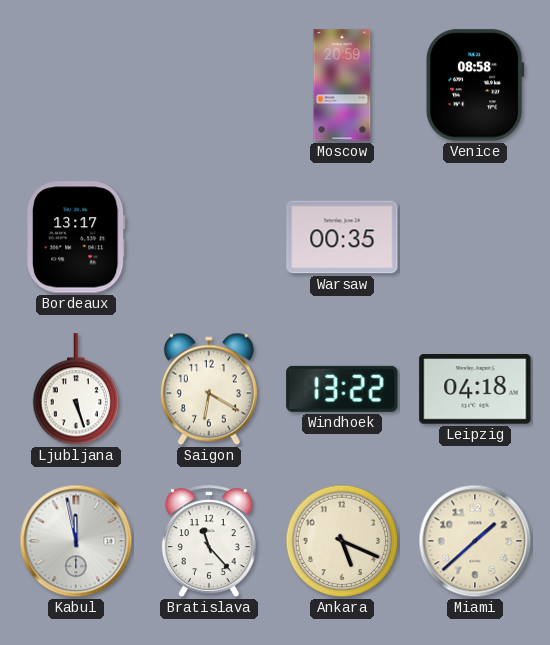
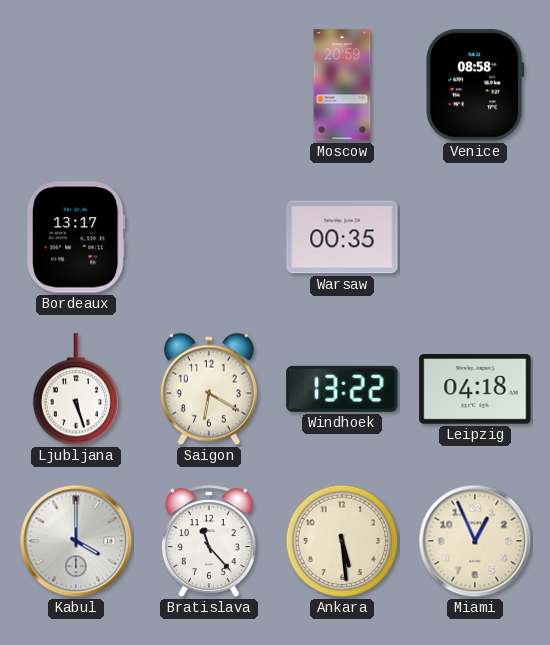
Kabul: 11:58 -> 4:00
Ankara: 5:19 -> 5:29
Miami: 1:38 -> 12:56
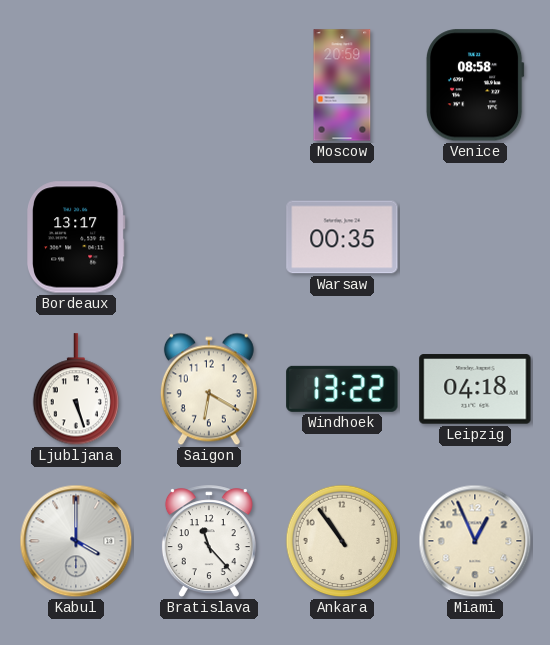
Ankara: 5:29 -> 10:54
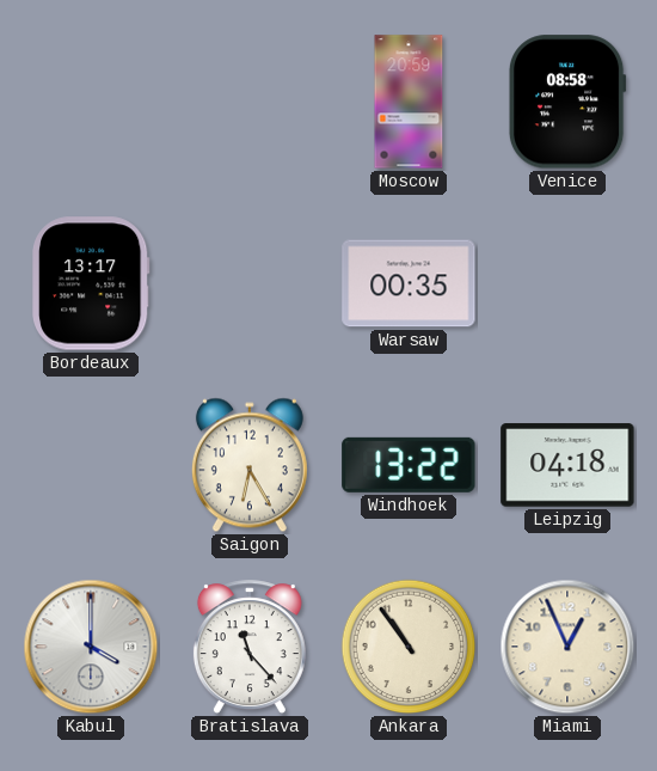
Ljubljana: 5:27 -> none
Saigon: 6:20 -> 6:25
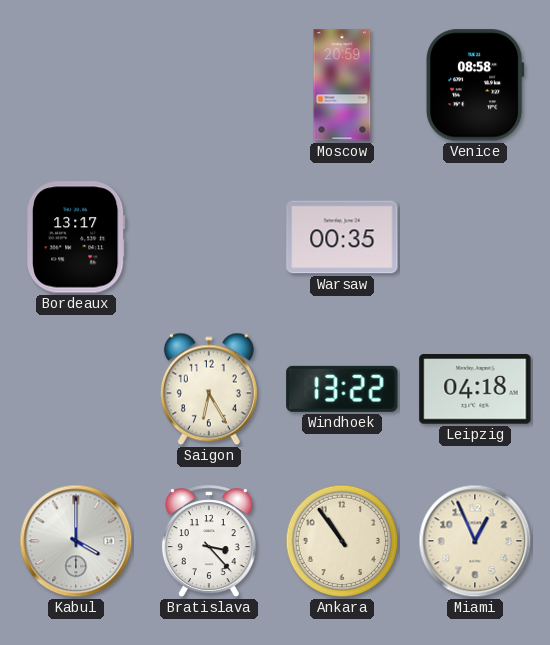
Bratislava: 11:23 -> 3:23
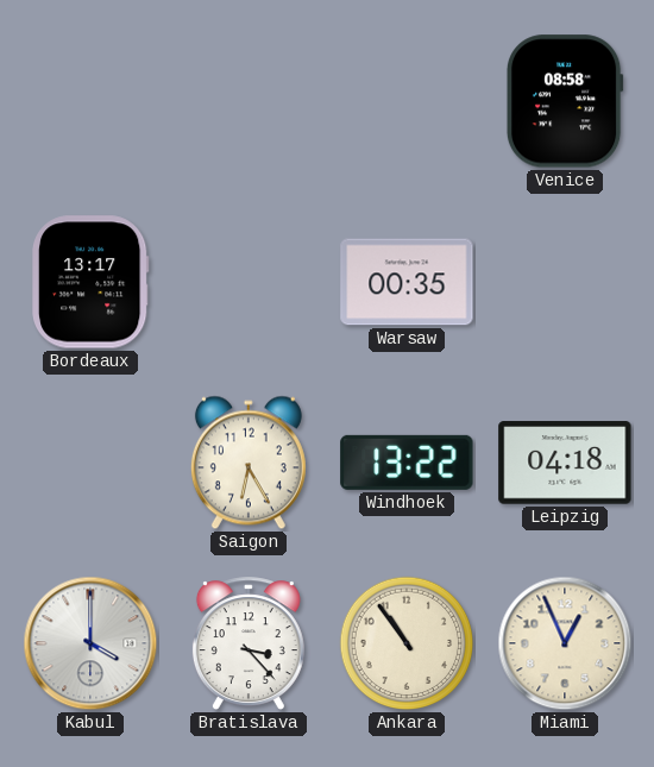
Moscow: 20:59 -> none
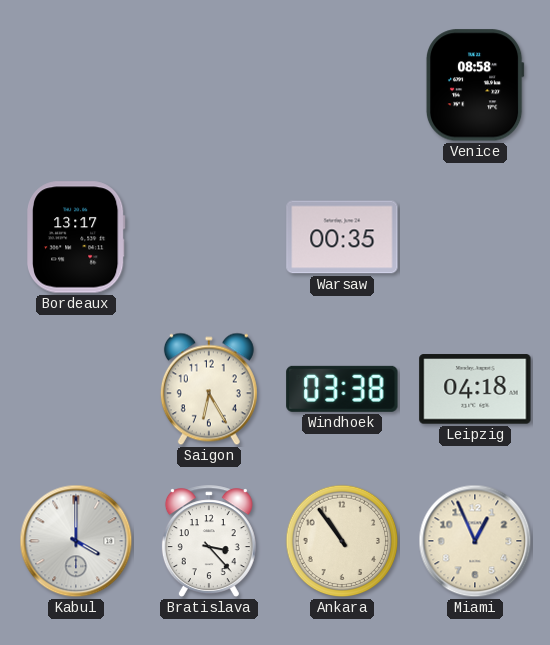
Windhoek: 13:22 -> 03:38
